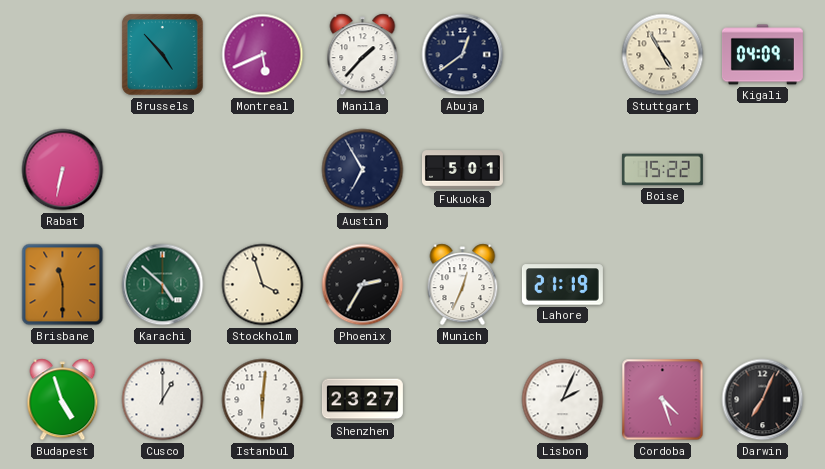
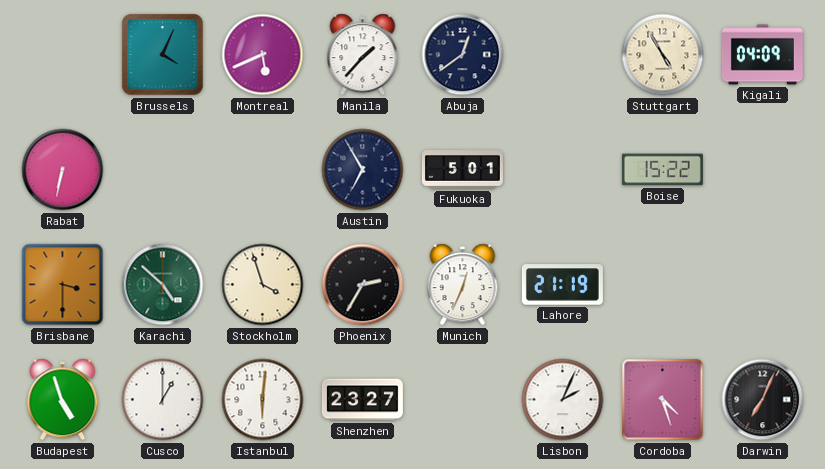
Brussels: 4:53 -> 4:04
Brisbane: 11:30 -> 3:30
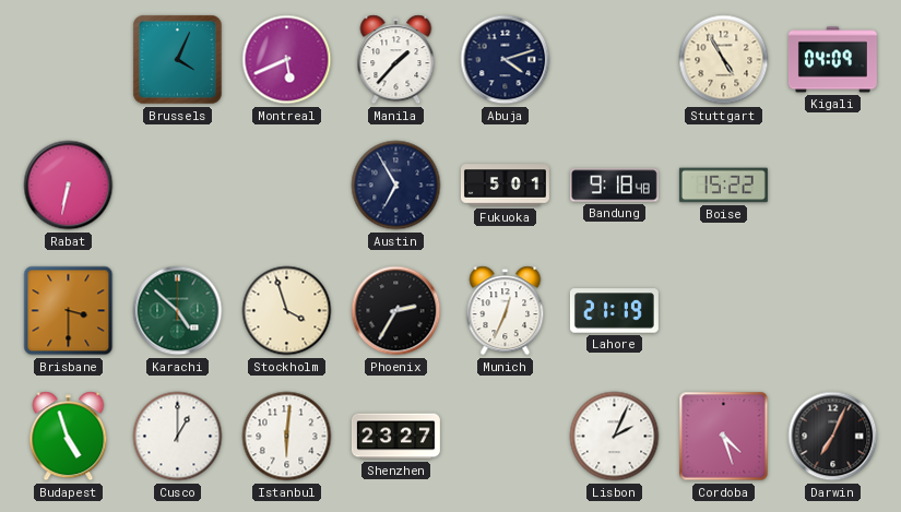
Abuja: 12:39 -> 4:12
Bandung: none -> 9:18
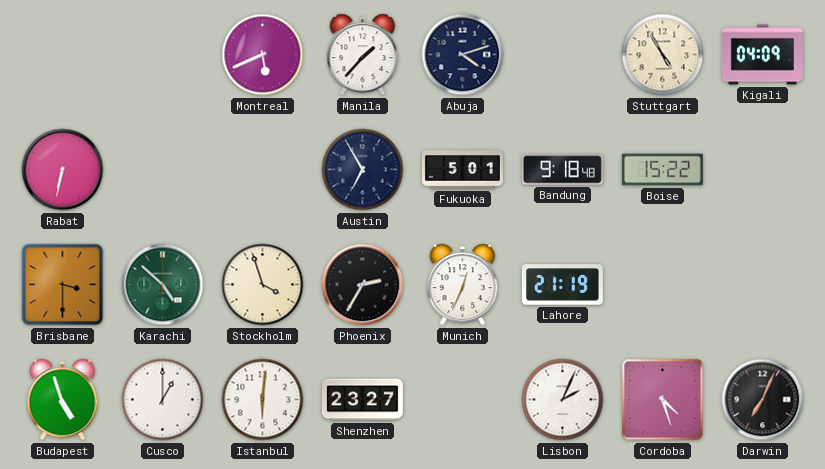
Brussels: 4:04 -> none
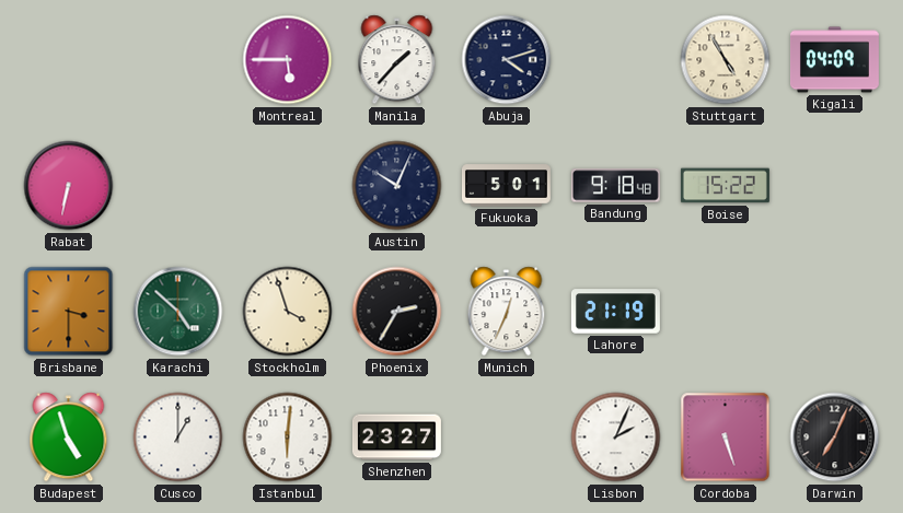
Montreal: 5:41 -> 5:45
Austin: 6:55 -> 10:04
Cordoba: 4:27 -> 5:27
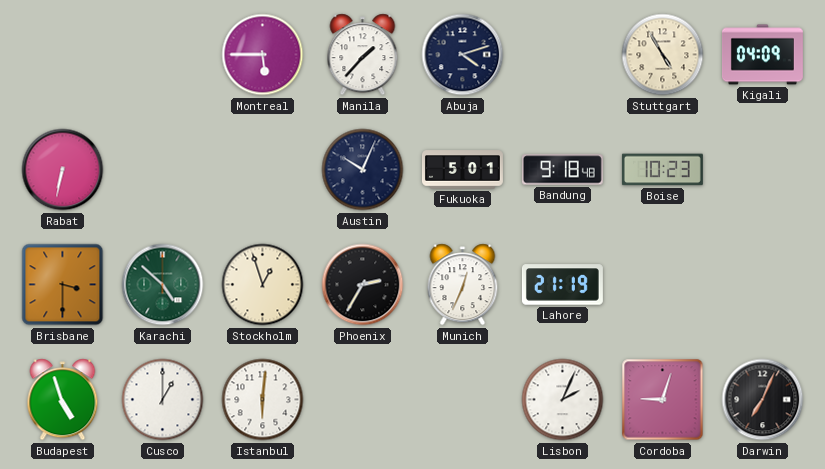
Boise: 15:22 -> 10:23
Stockholm: 3:57 -> 12:57
Shenzhen: 23:27 -> none
Cordoba: 5:27 -> 9:03
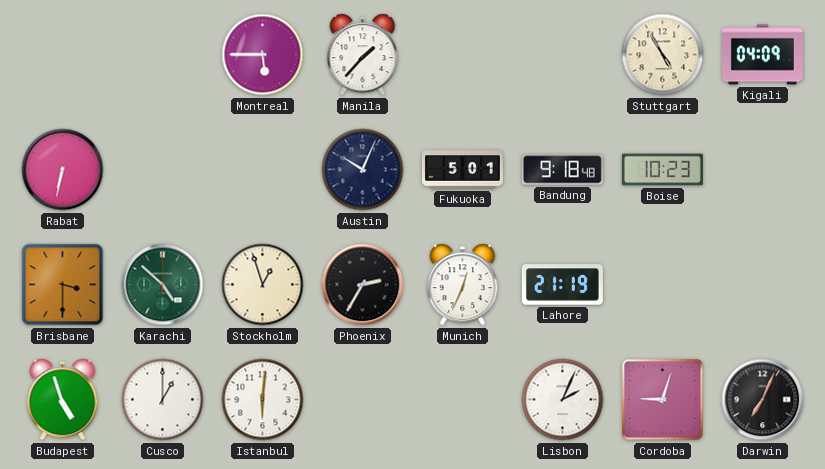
Abuja: 4:12 -> none
